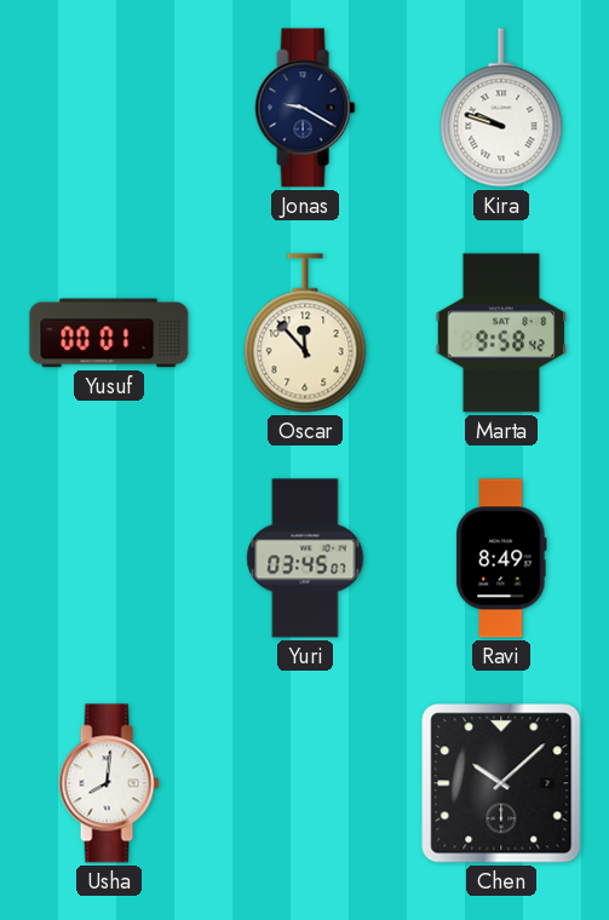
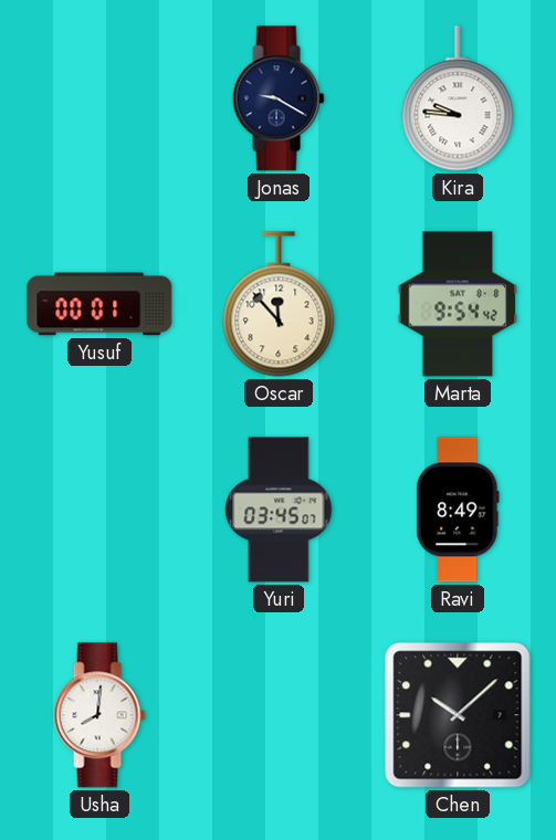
Kira: 9:48 -> 9:46
Marta: 9:58 -> 9:54
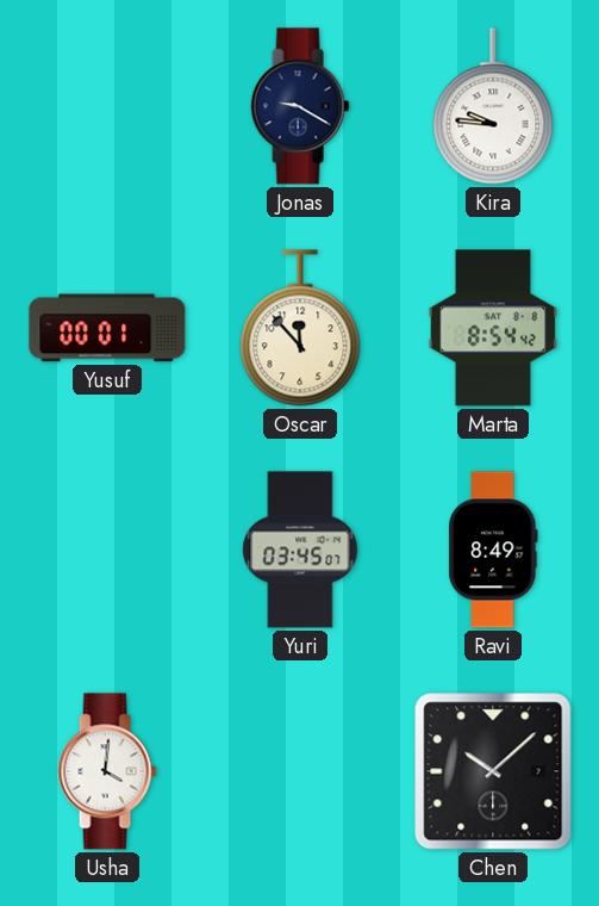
Marta: 9:54 -> 8:54
Usha: 8:01 -> 4:01
